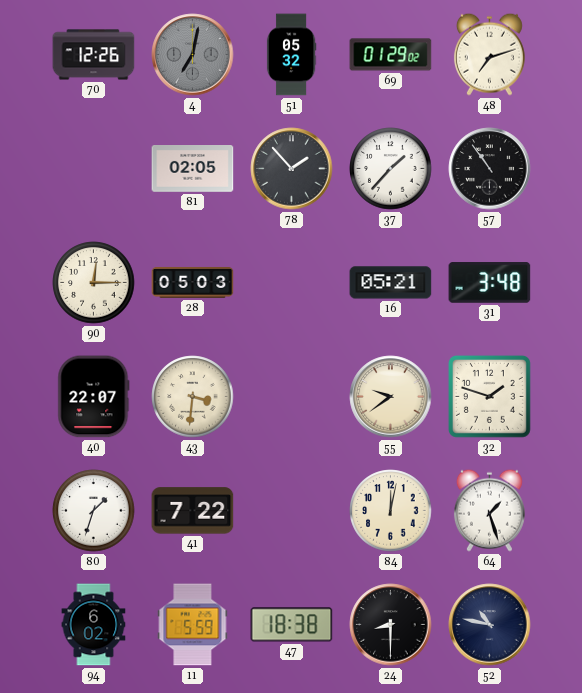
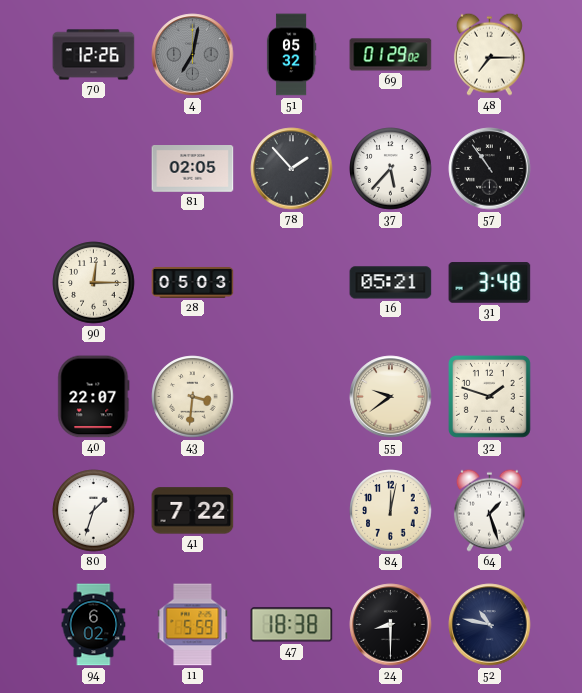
48: 7:12 -> 7:15
37: 1:37 -> 5:37
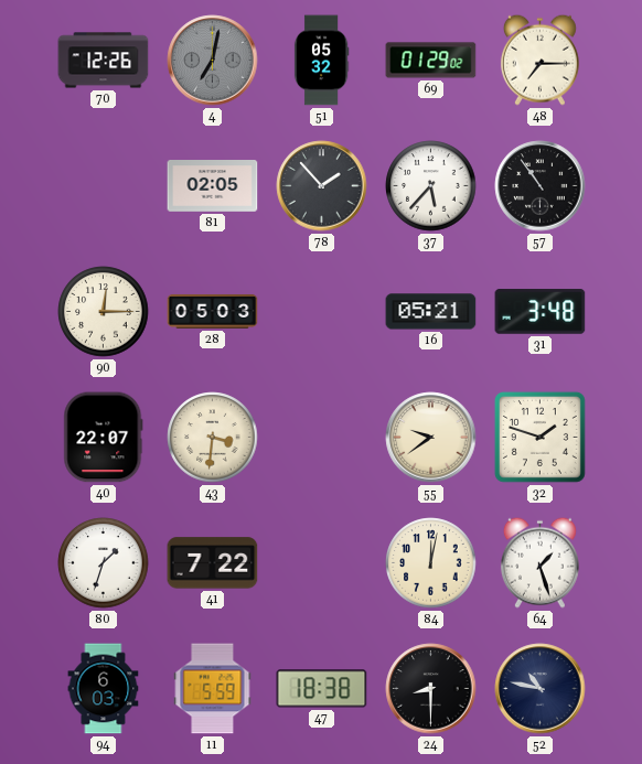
94: 6:02 -> 6:03
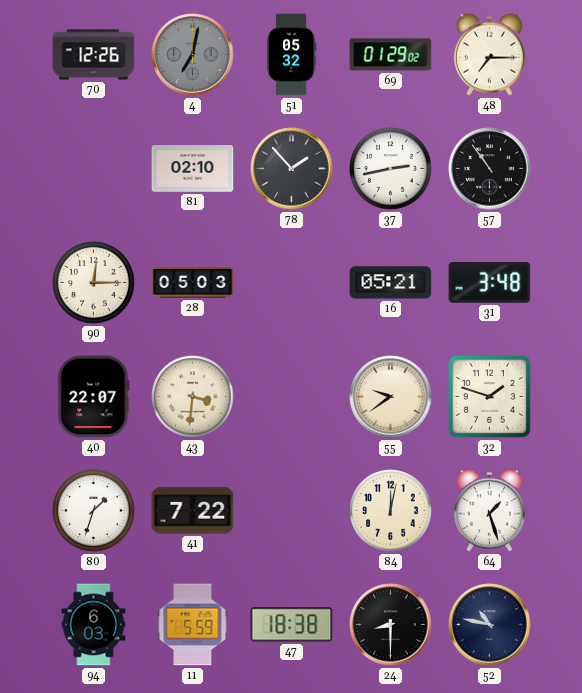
81: 02:05 -> 02:10
37: 5:37 -> 2:43
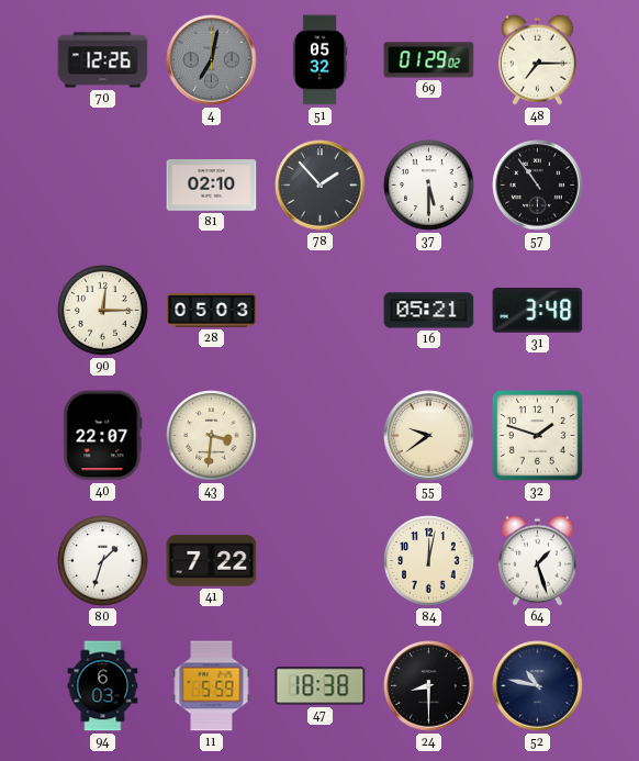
37: 2:43 -> 5:30
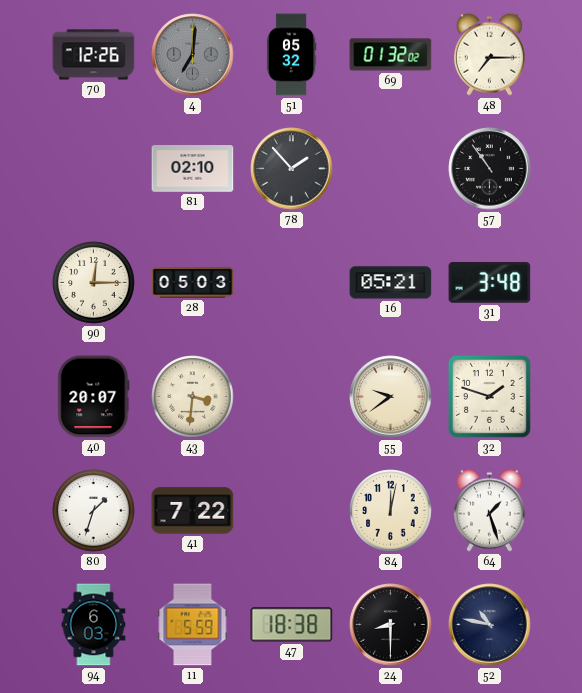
4: 7:02 -> 7:01
69: 01:29 -> 01:32
37: 5:30 -> none
40: 22:07 -> 20:07
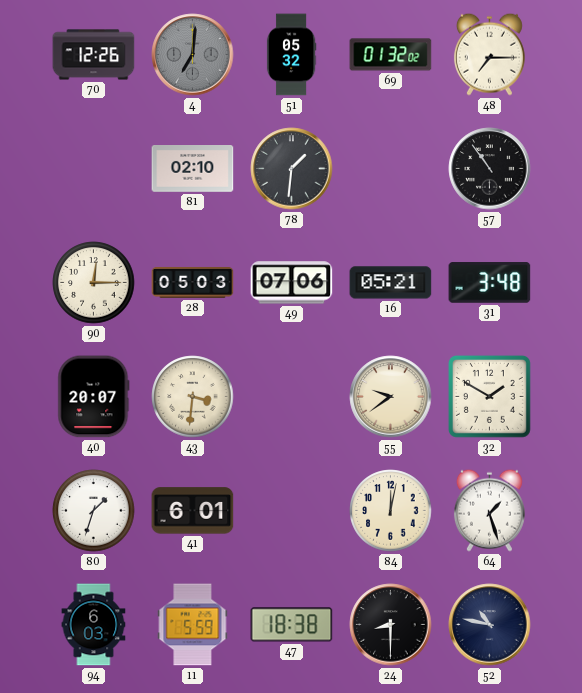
78: 1:53 -> 1:31
49: none -> 07:06
32: 1:48 -> 1:50
41: 7:22 -> 6:01
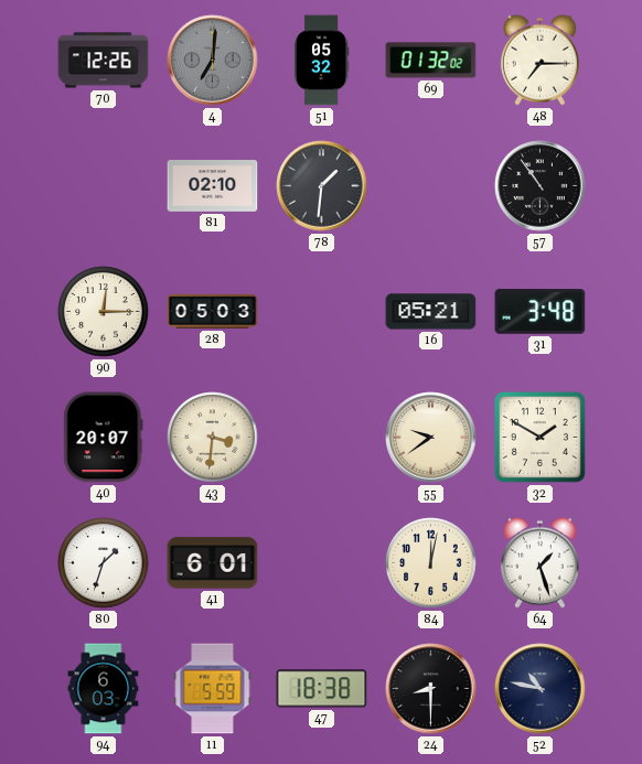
49: 07:06 -> none
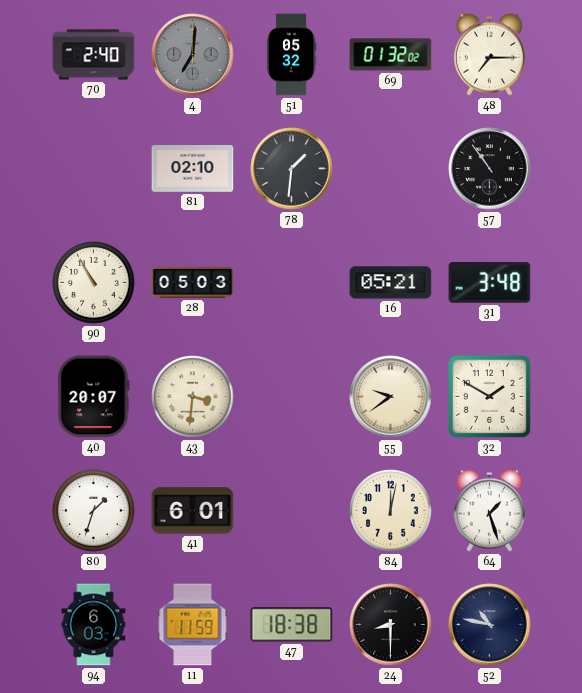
70: 12:26 -> 2:40
90: 12:15 -> 10:55
11: 5:59 -> 11:59
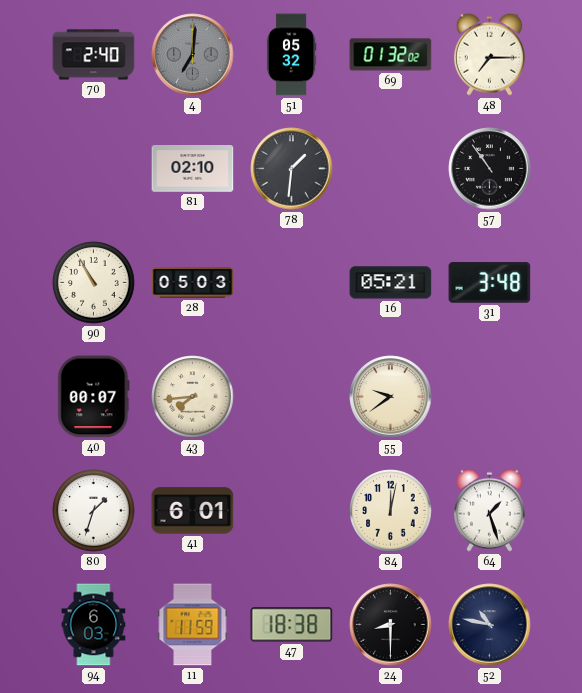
40: 20:07 -> 00:07
43: 3:31 -> 7:44
32: 1:50 -> none
